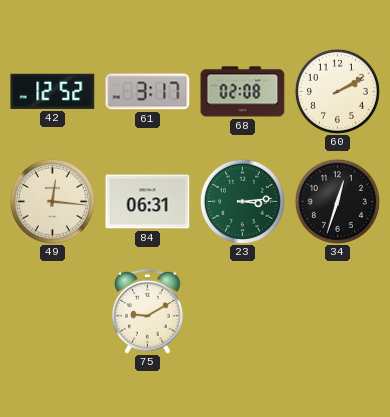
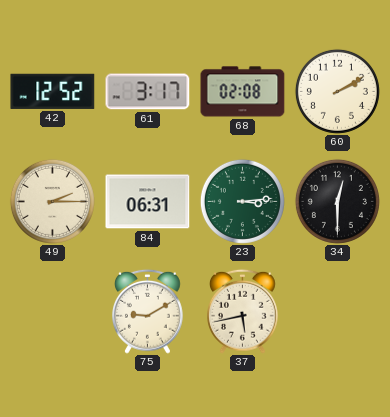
49: 12:16 -> 2:15
34: 12:33 -> 12:30
37: none -> 5:43
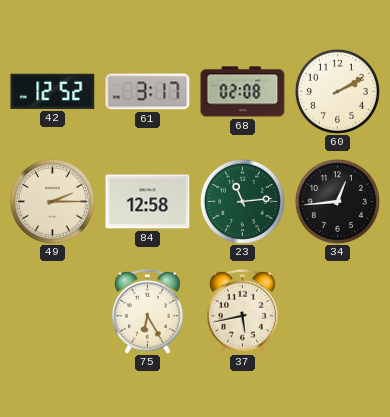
84: 06:31 -> 12:58
23: 3:14 -> 11:14
34: 12:30 -> 12:44
75: 9:10 -> 6:25
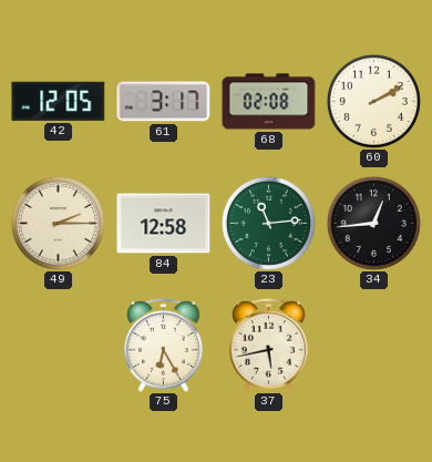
42: 12:52 -> 12:05
